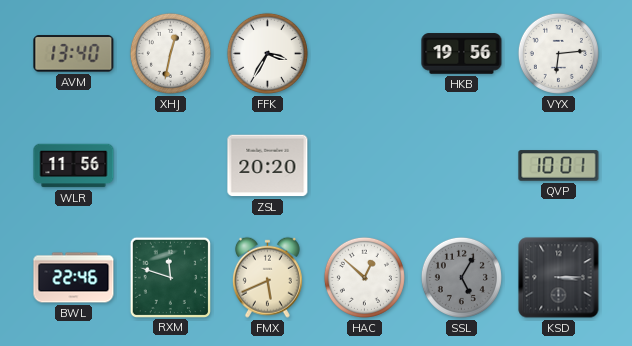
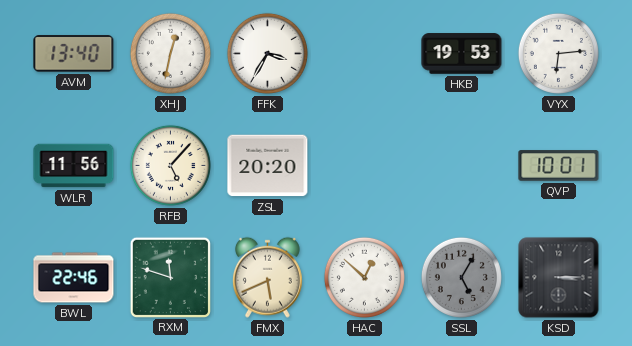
HKB: 19:56 -> 19:53
RFB: none -> 5:07
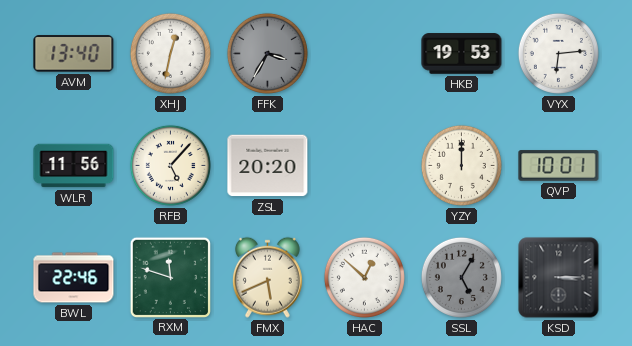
FFK dial: white -> grey
YZY: none -> 12:00
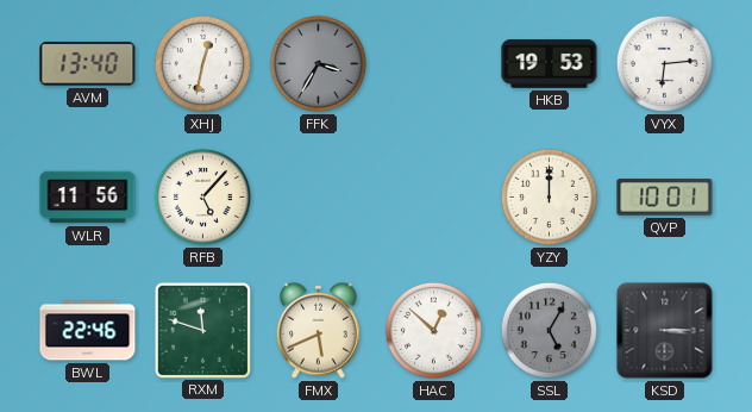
ZSL: 20:20 -> none
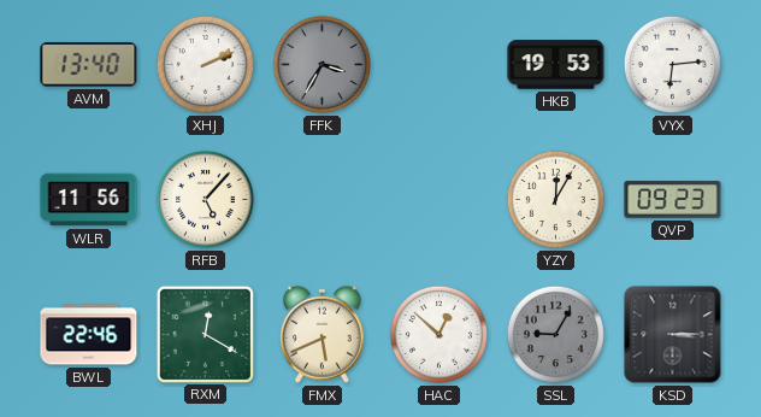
XHJ: 12:32 -> 2:11
YZY: 12:00 -> 12:05
QVP: 10:01 -> 09:23
RXM: 11:48 -> 12:20
SSL: 5:05 -> 9:05
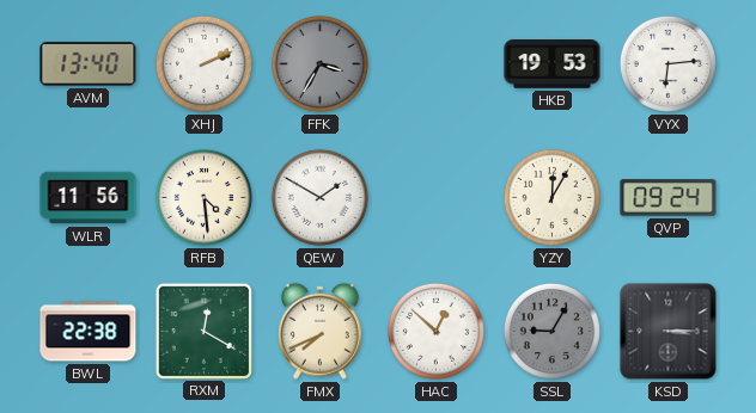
RFB: 5:07 -> 4:29
QEW: none -> 1:50
QVP: 09:23 -> 09:24
BWL: 22:46 -> 22:38
FMX: 5:41 -> 7:41
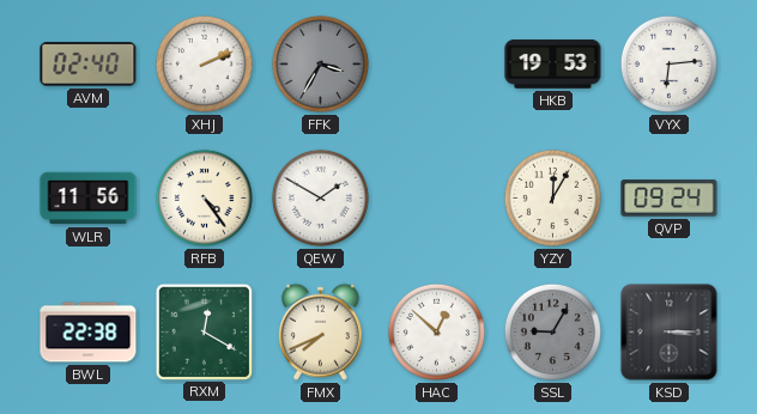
AVM: 13:40 -> 02:40
RFB: 4:29 -> 4:24
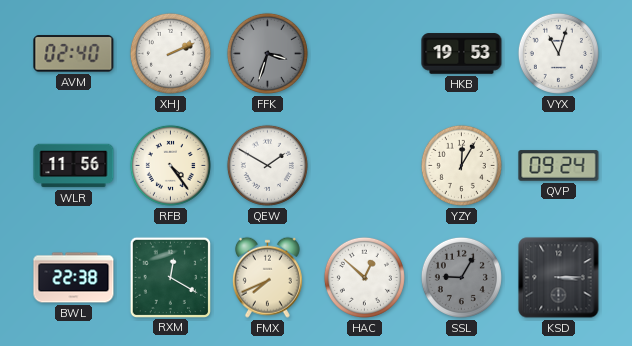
FFK: 3:35 -> 3:33
VYX: 6:14 -> 11:03
